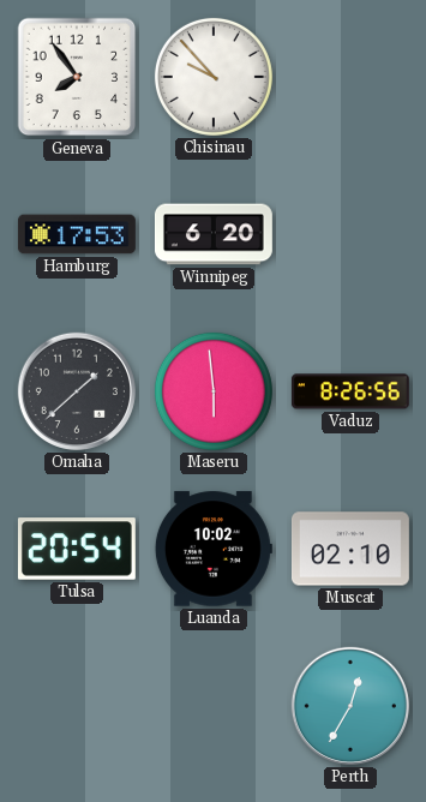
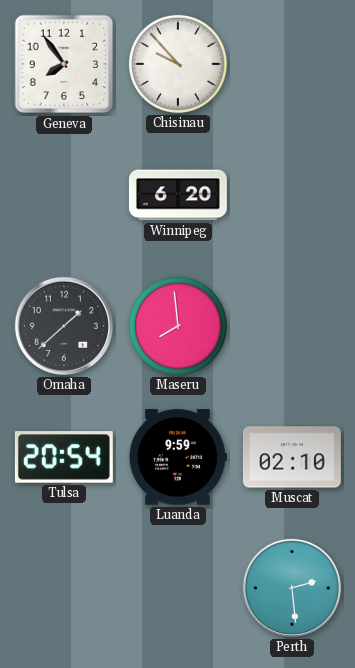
Hamburg: 17:53 -> none
Maseru: 5:59 -> 7:59
Vaduz: 8:26 -> none
Luanda: 10:02 -> 9:59
Perth: 12:35 -> 2:29
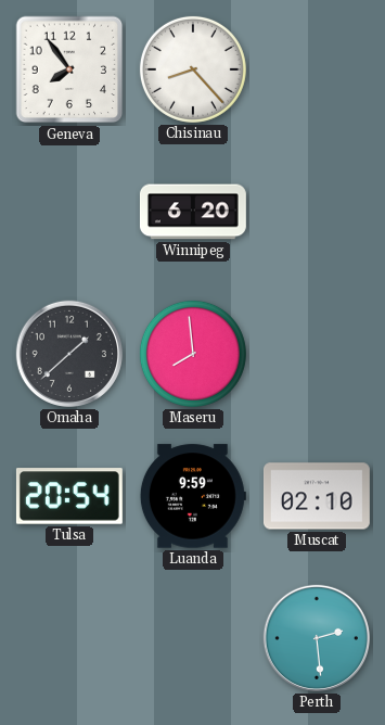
Chisinau: 9:53 -> 8:23
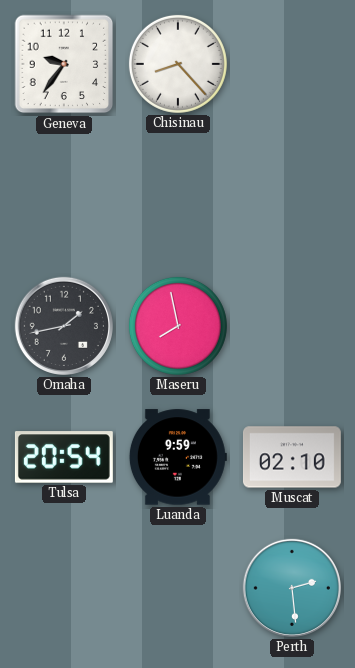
Geneva: 7:54 -> 9:36
Winnipeg: 6:20 -> none
Omaha: 1:38 -> 1:43
Maseru: 7:59 -> 7:58
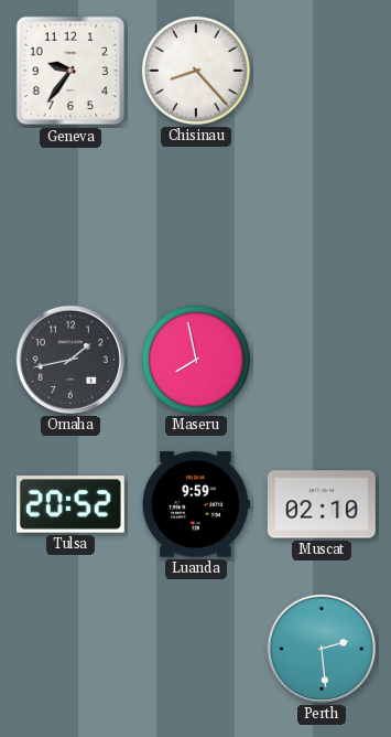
Tulsa: 20:54 -> 20:52
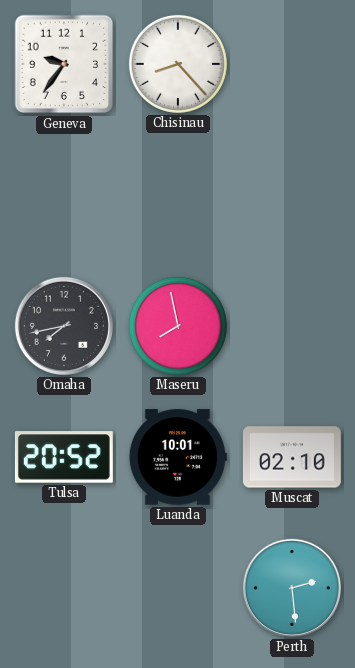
Omaha: 1:43 -> 7:43
Luanda: 9:59 -> 10:01
